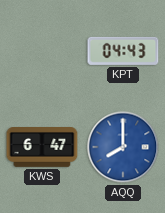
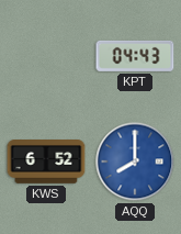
KWS: 6:47 -> 6:52
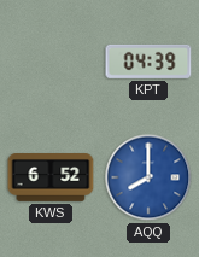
KPT: 04:43 -> 04:39
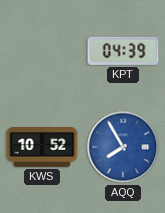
KWS: 6:52 -> 10:52
AQQ: 8:00 -> 7:55
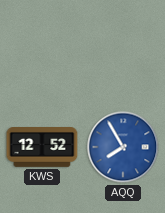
KPT: 04:39 -> none
KWS: 10:52 -> 12:52
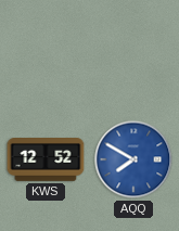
AQQ: 7:55 -> 7:50
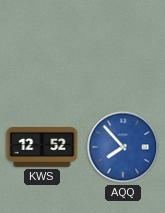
AQQ: 7:50 -> 7:53
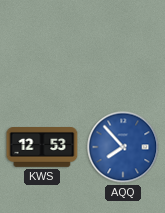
KWS: 12:52 -> 12:53
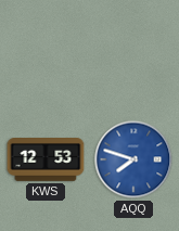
AQQ: 7:53 -> 7:48
